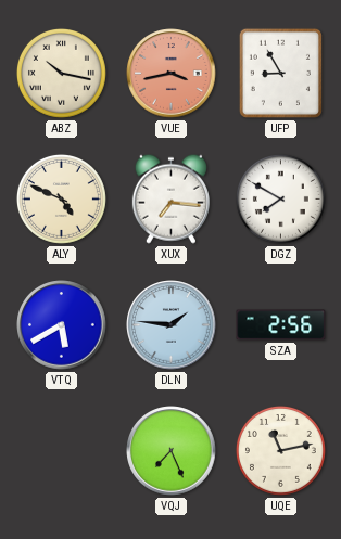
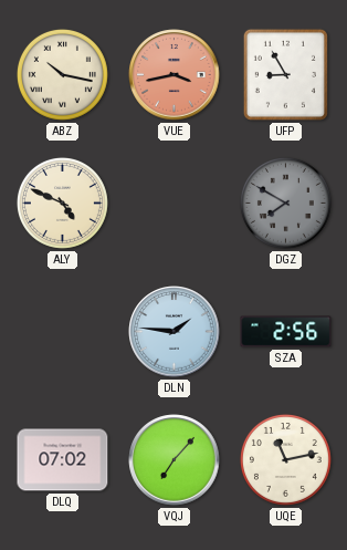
XUX: 7:16 -> none
DGZ dial: white -> grey
VTQ: 5:40 -> none
DLQ: none -> 07:02
VQJ: 7:26 -> 7:07
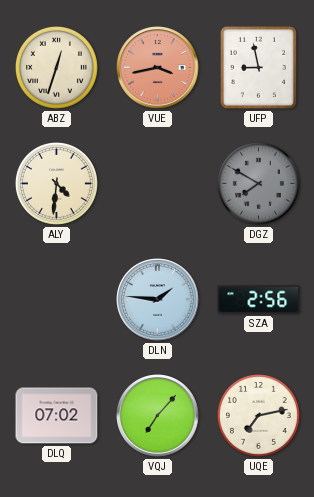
ABZ: 10:17 -> 12:33
UFP: 8:55 -> 8:58
ALY: 4:49 -> 4:31
UQE: 11:13 -> 7:13
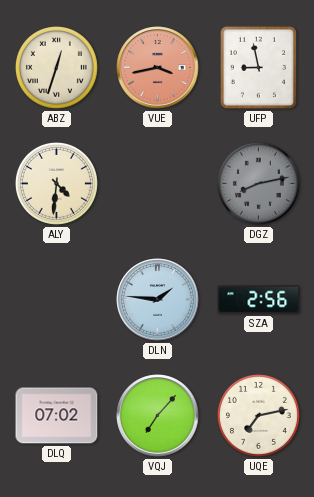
DGZ: 7:50 -> 8:13
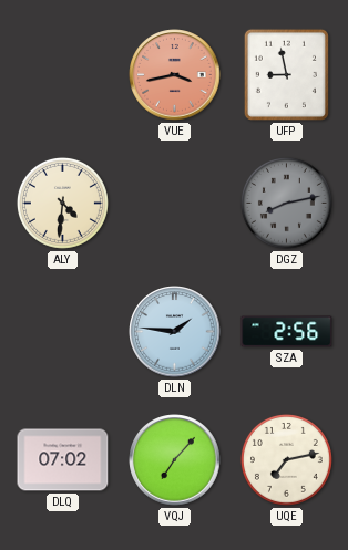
ABZ: 12:33 -> none
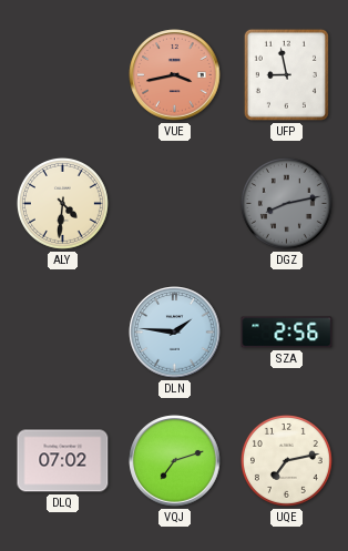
VQJ: 7:07 -> 7:12
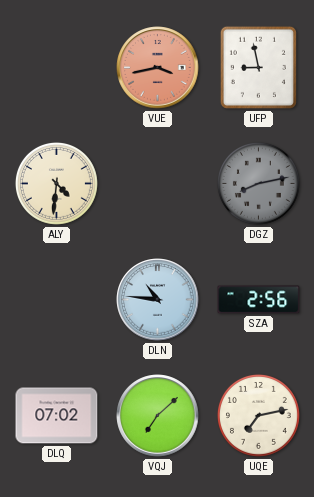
DLN: 1:46 -> 10:46
VQJ: 7:12 -> 7:08
